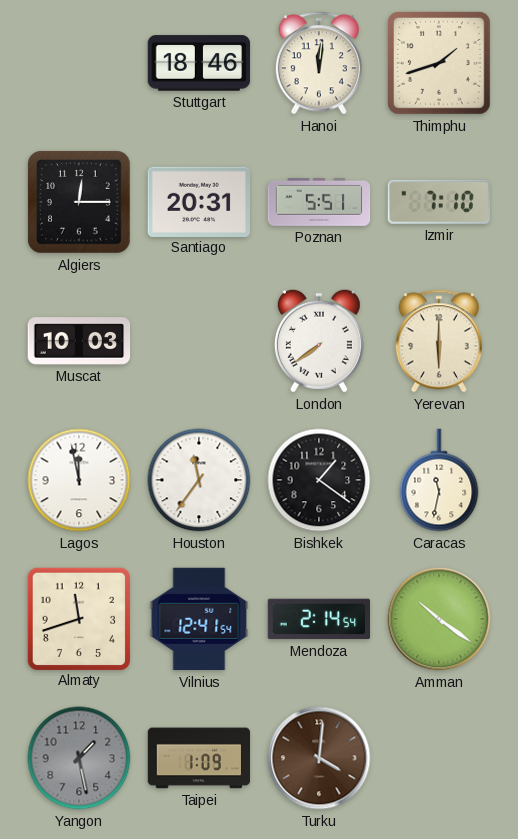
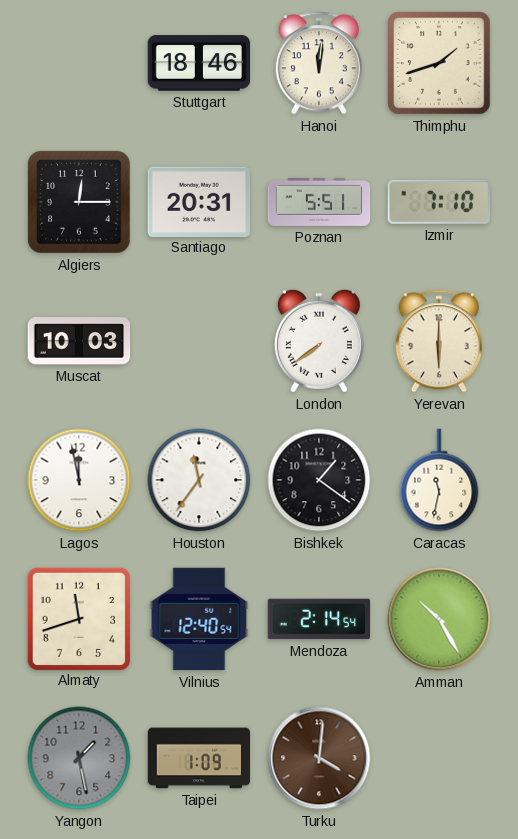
Vilnius: 12:41 -> 12:40
Amman: 10:21 -> 10:25
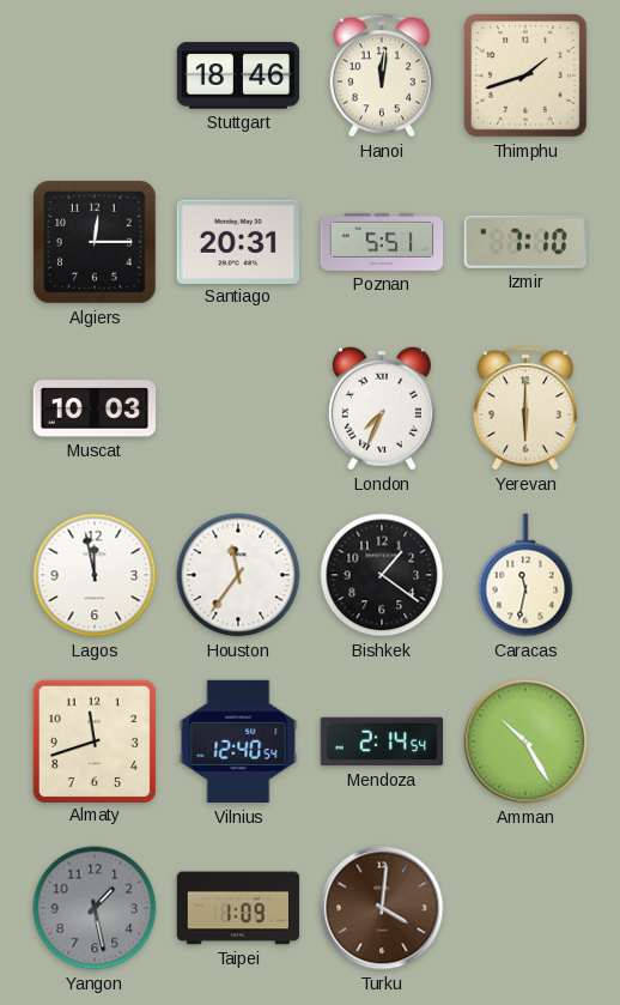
London: 7:39 -> 7:34
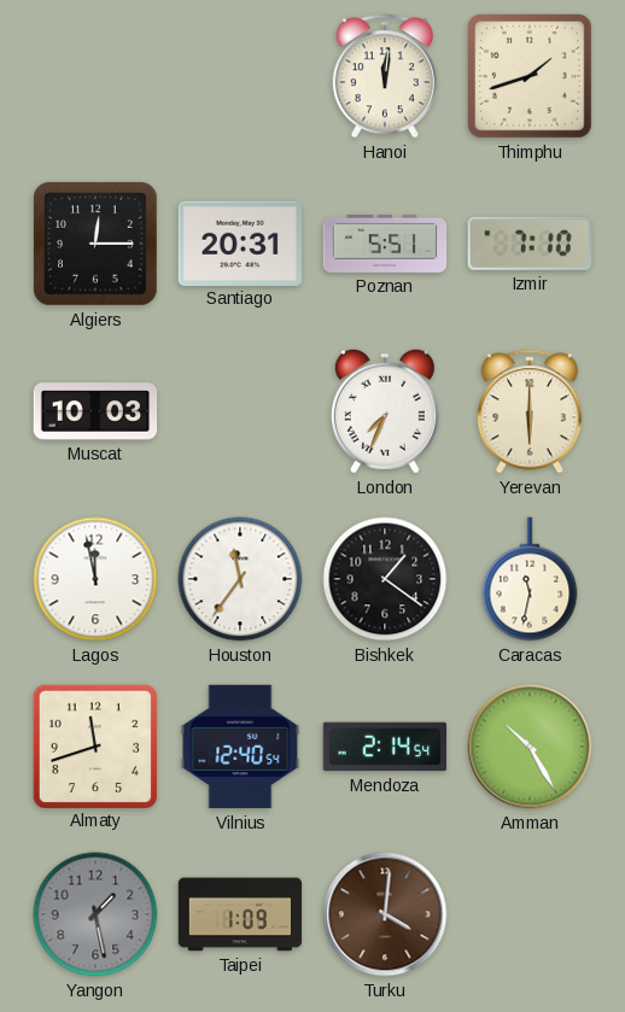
Stuttgart: 18:46 -> none
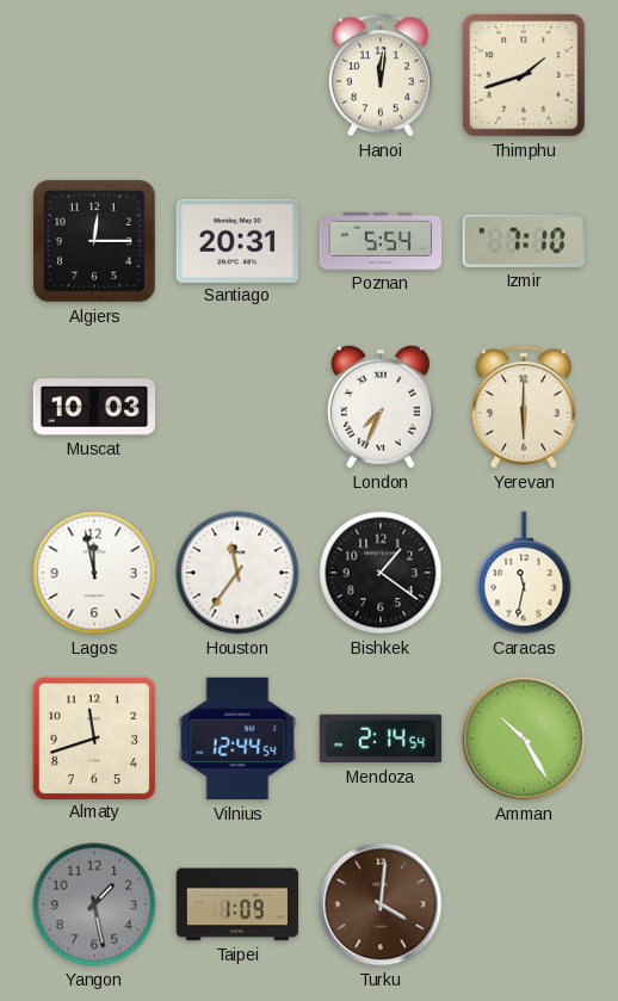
Poznan: 5:51 -> 5:54
Vilnius: 12:40 -> 12:44
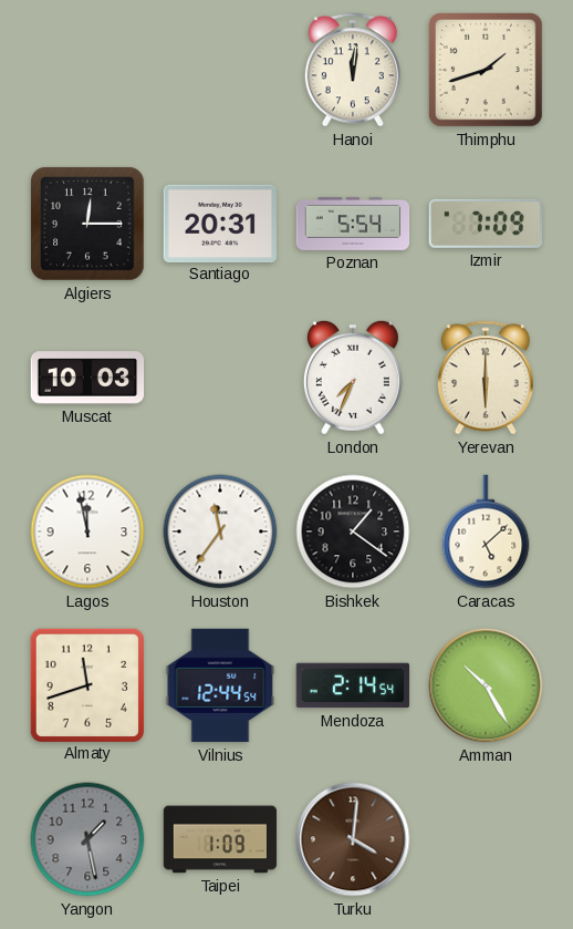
Izmir: 7:10 -> 7:09
Caracas: 11:32 -> 5:08
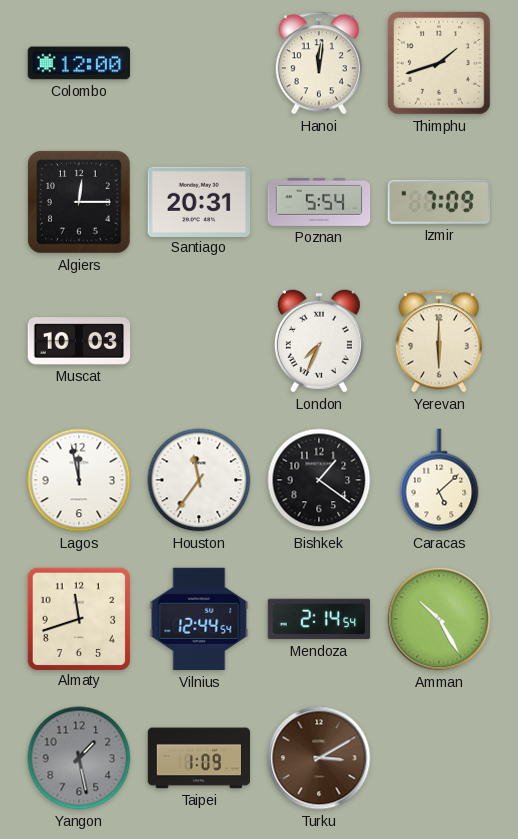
Colombo: none -> 12:00
Turku: 4:01 -> 3:10
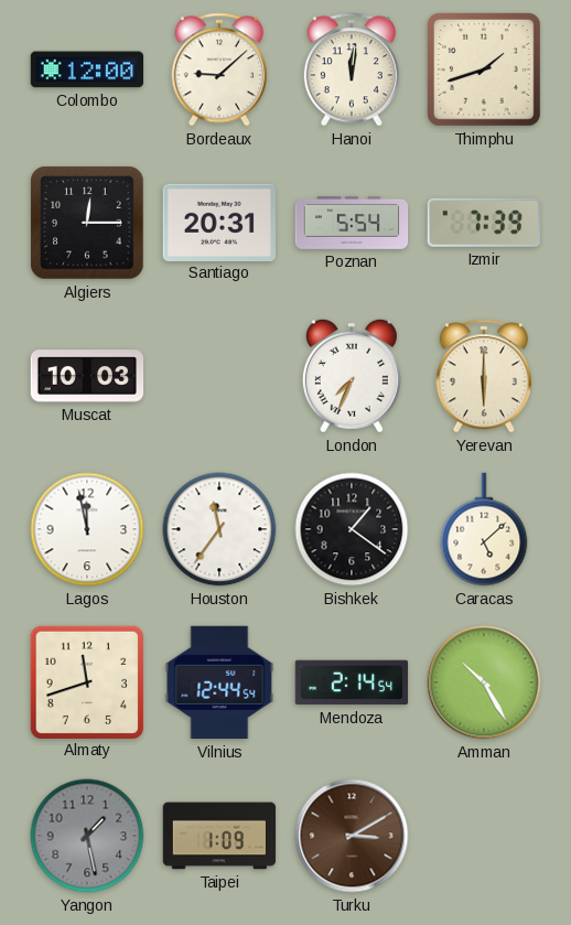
Bordeaux: none -> 9:08
Izmir: 7:09 -> 7:39
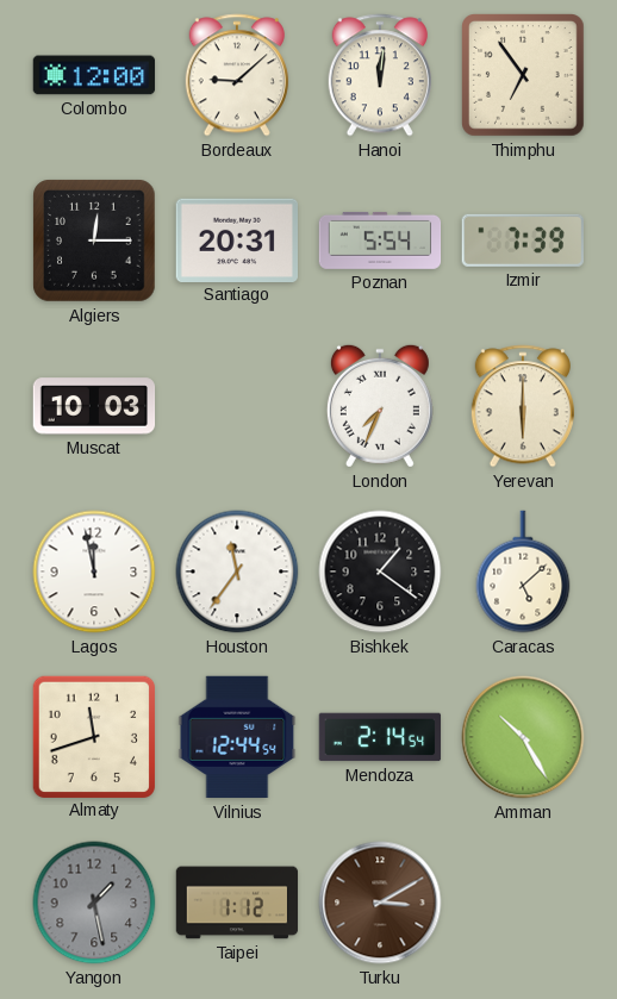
Thimphu: 1:42 -> 6:54
Taipei: 1:09 -> 1:12
